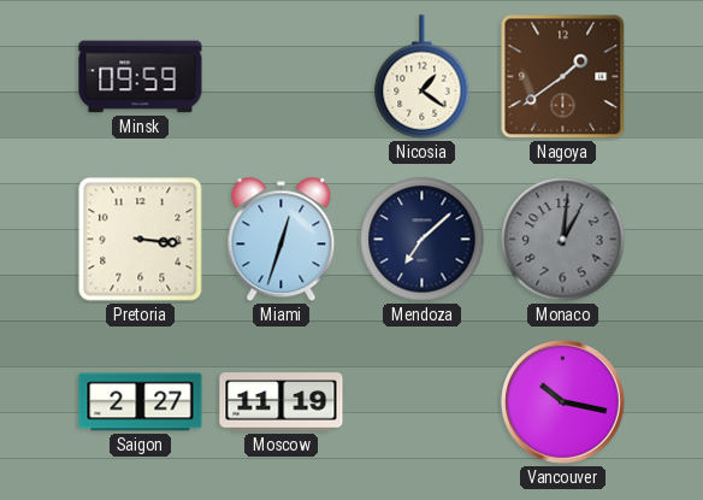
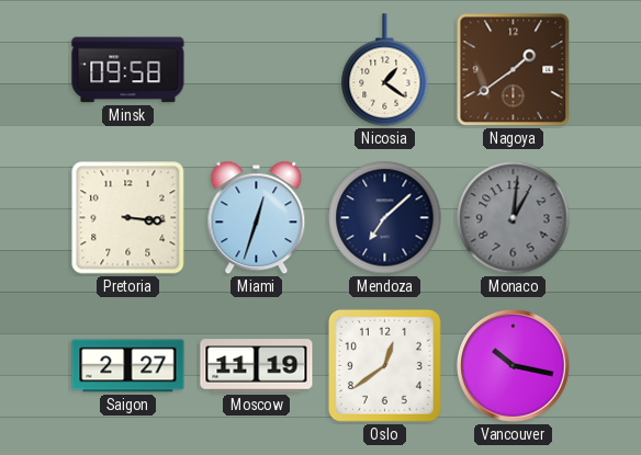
Minsk: 09:59 -> 09:58
Oslo: none -> 12:39
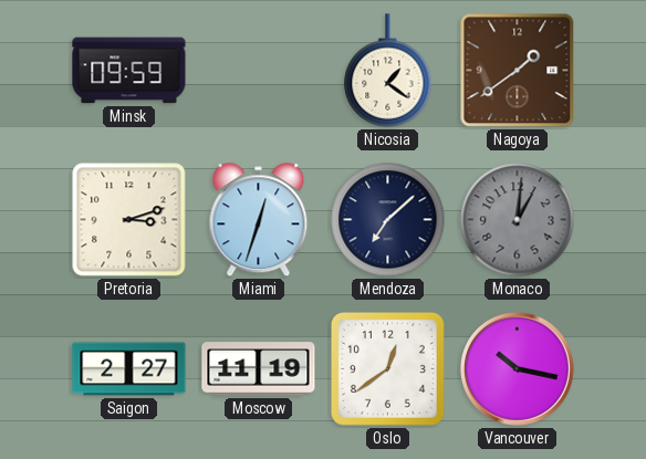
Minsk: 09:58 -> 09:59
Pretoria: 3:16 -> 3:12
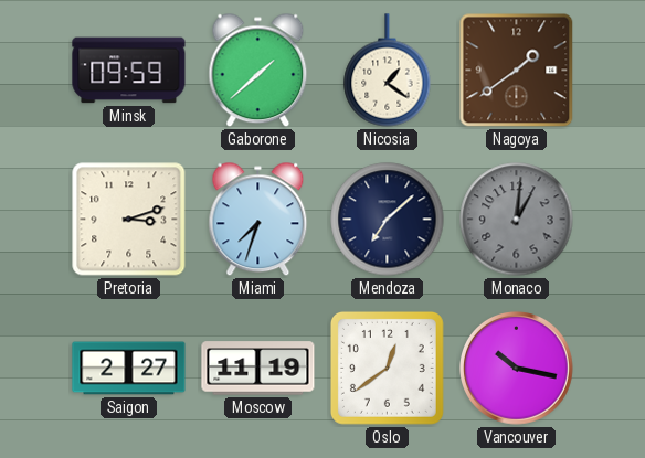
Gaborone: none -> 1:38
Miami: 12:33 -> 7:33
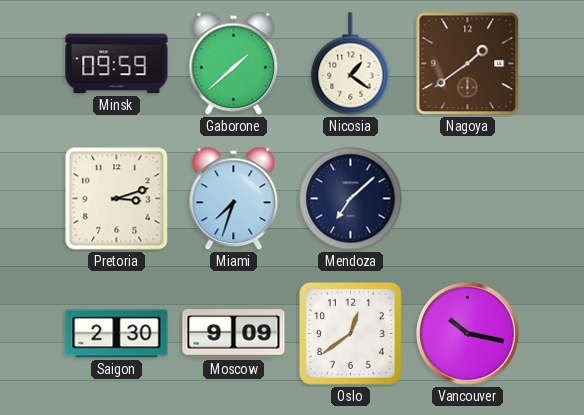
Monaco: 1:01 -> none
Saigon: 2:27 -> 2:30
Moscow: 11:19 -> 9:09
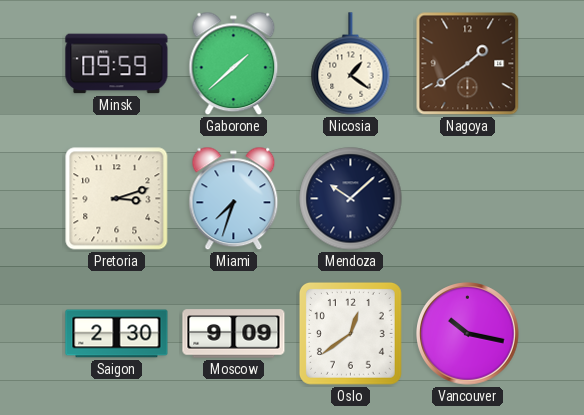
Mendoza: 7:08 -> 10:08
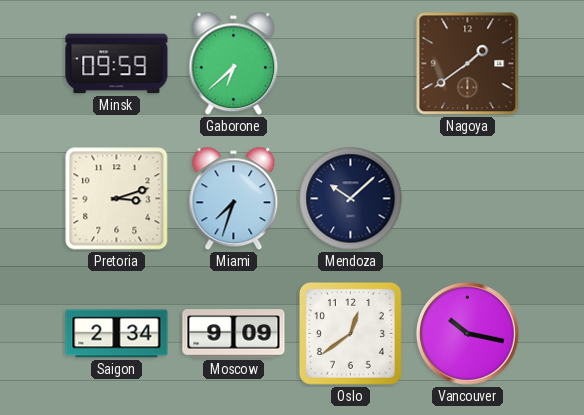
Gaborone: 1:38 -> 6:38
Nicosia: 1:21 -> none
Saigon: 2:30 -> 2:34
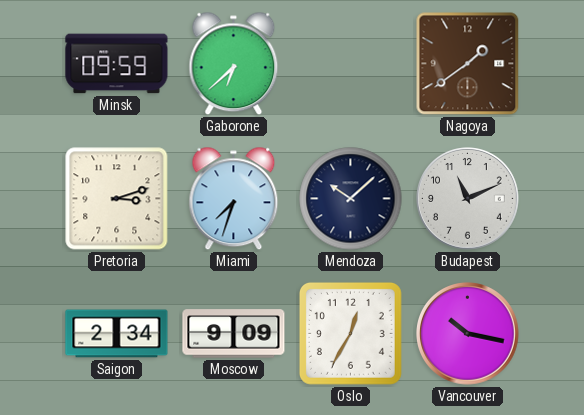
Budapest: none -> 11:11
Oslo: 12:39 -> 12:35
